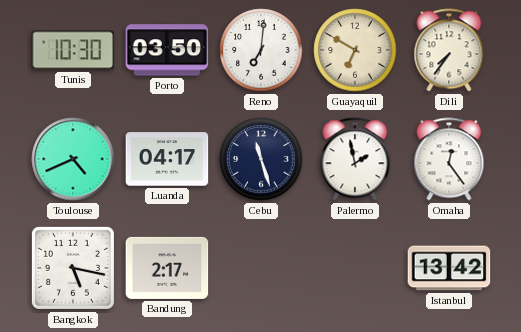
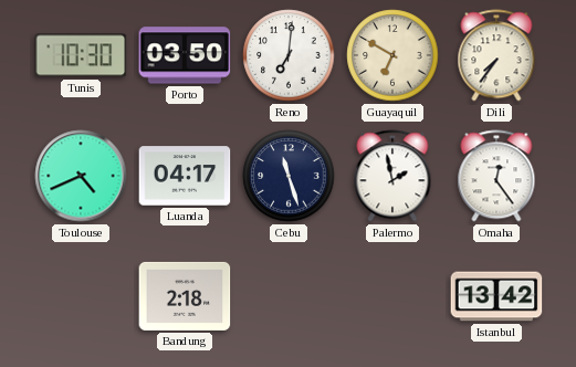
Bangkok: 5:17 -> none
Bandung: 2:17 -> 2:18
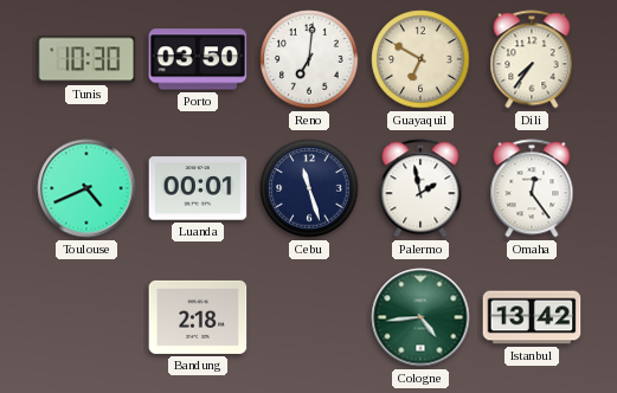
Luanda: 04:17 -> 00:01
Cologne: none -> 4:44
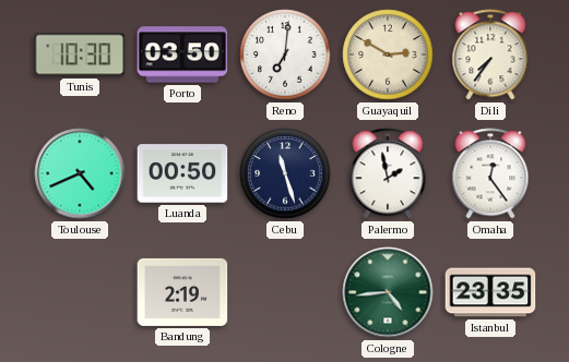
Guayaquil: 6:50 -> 2:50
Luanda: 00:01 -> 00:50
Bandung: 2:18 -> 2:19
Istanbul: 13:42 -> 23:35
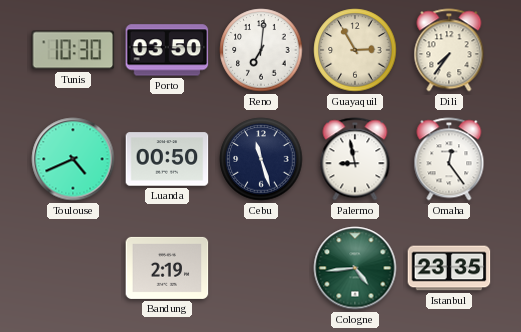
Guayaquil: 2:50 -> 2:55
Palermo: 1:58 -> 8:58
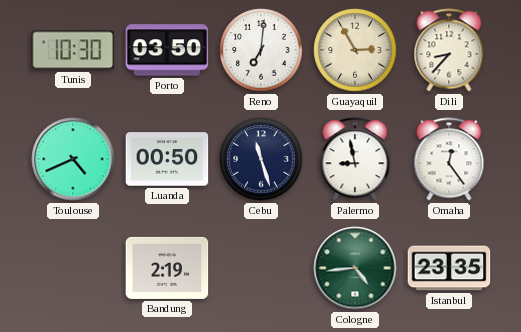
Dili: 7:36 -> 8:37
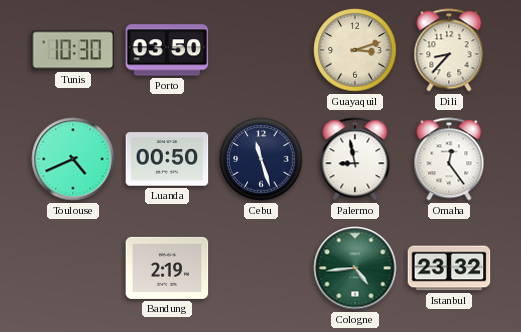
Reno: 7:01 -> none
Guayaquil: 2:55 -> 3:12
Istanbul: 23:35 -> 23:32
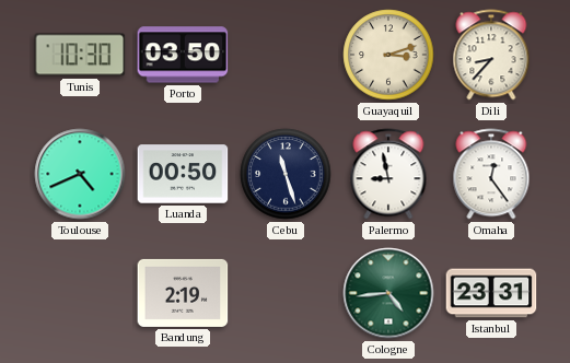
Istanbul: 23:32 -> 23:31
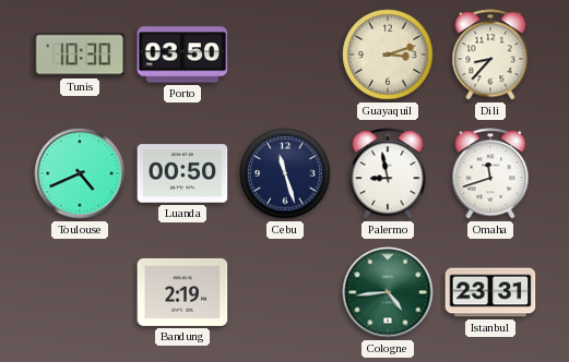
Omaha: 12:24 -> 11:42
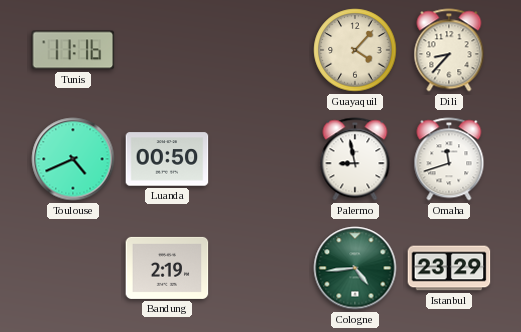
Tunis: 10:30 -> 11:16
Porto: 03:50 -> none
Guayaquil: 3:12 -> 4:07
Cebu: 11:27 -> none
Istanbul: 23:31 -> 23:29
